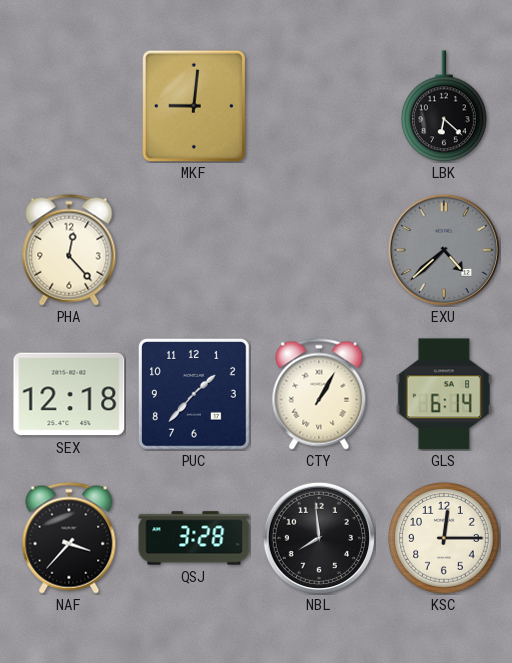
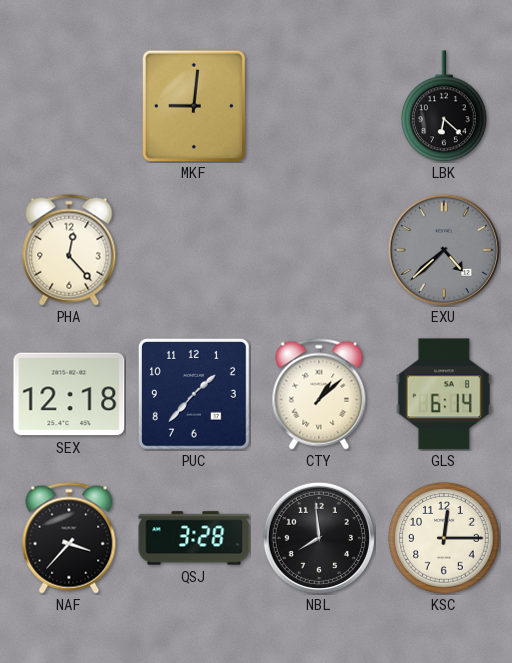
CTY: 1:05 -> 1:08
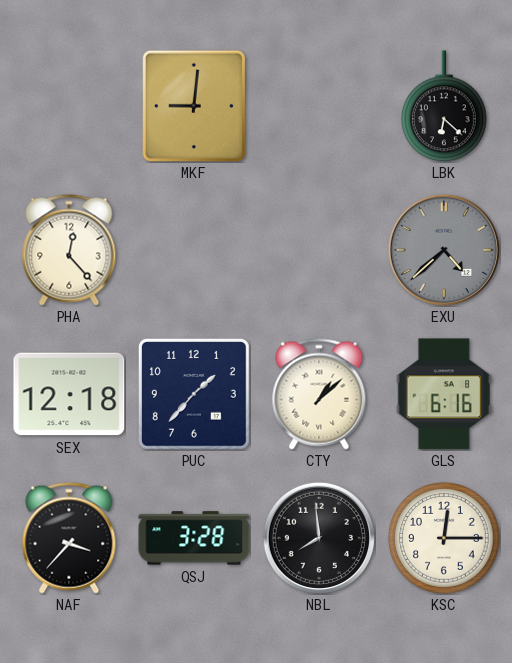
GLS: 6:14 -> 6:16
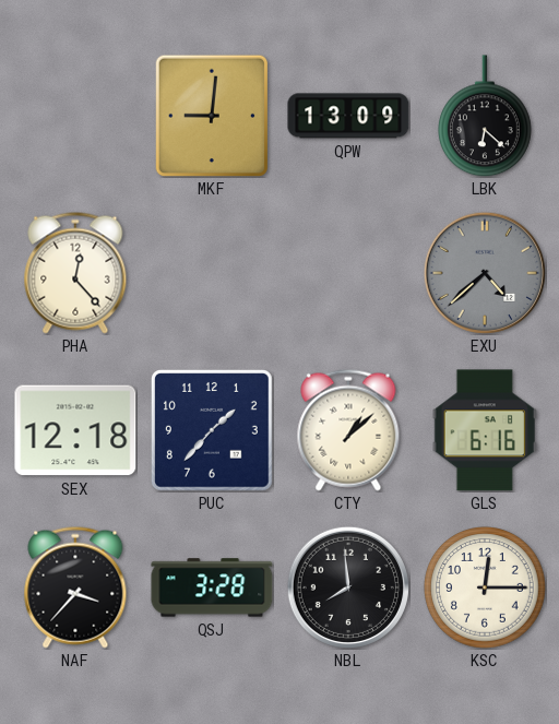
QPW: none -> 13:09
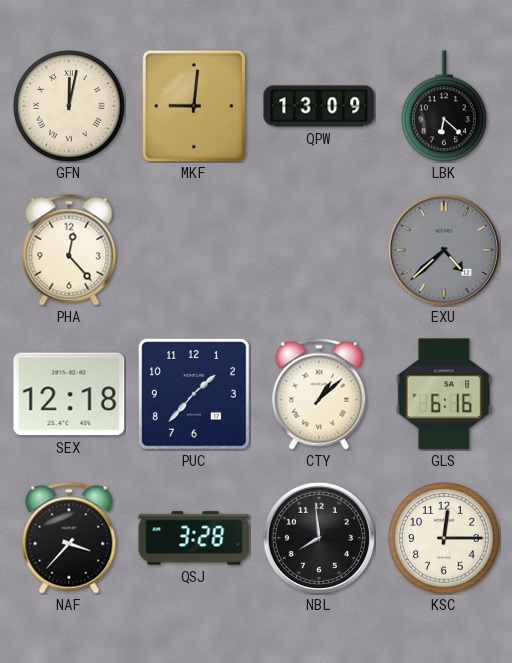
GFN: none -> 12:02
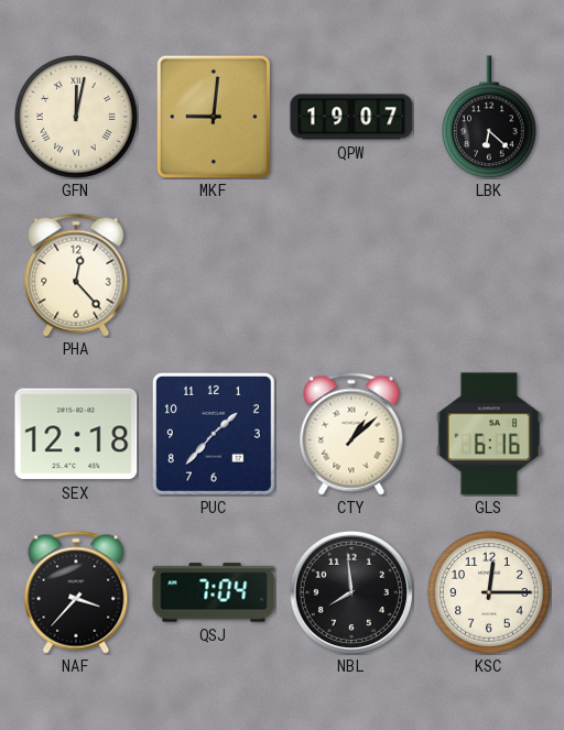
QPW: 13:09 -> 19:07
EXU: 4:38 -> none
QSJ: 3:28 -> 7:04
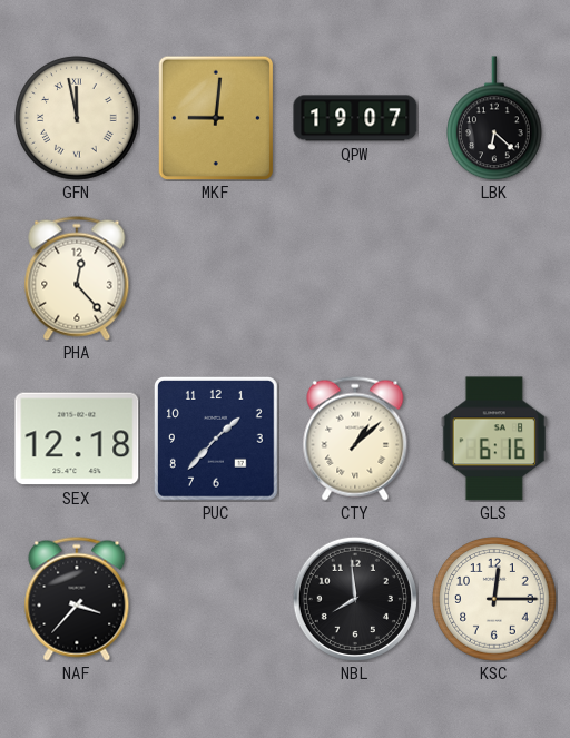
GFN: 12:02 -> 11:58
QSJ: 7:04 -> none
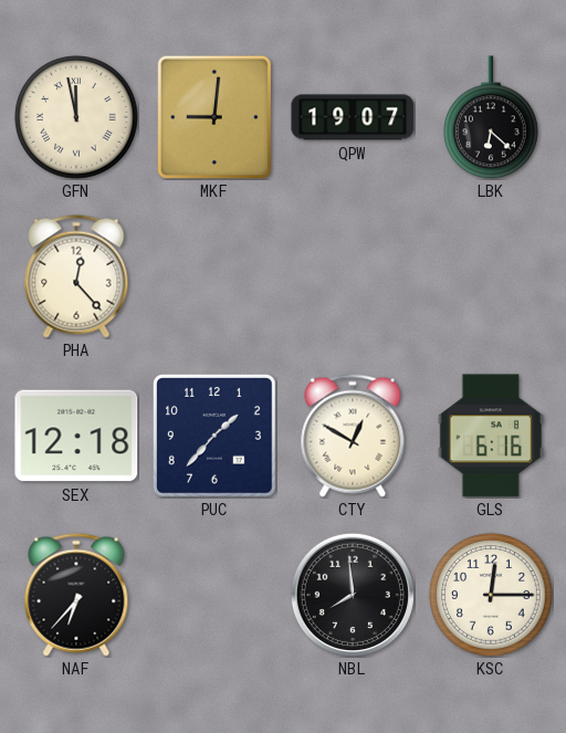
CTY: 1:08 -> 12:50
NAF: 3:37 -> 6:37
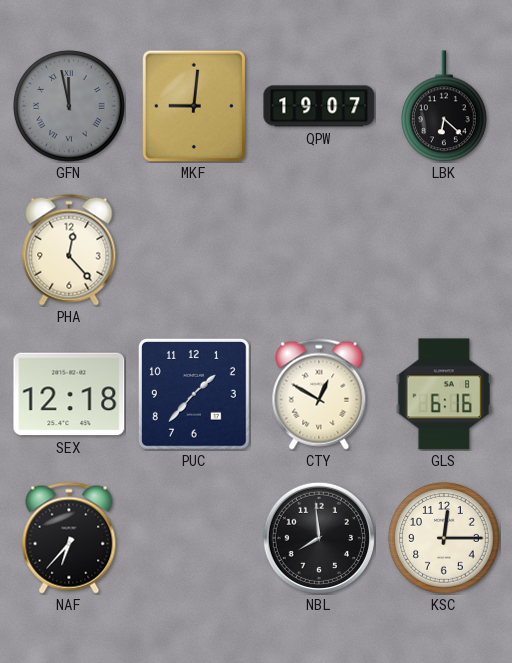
GFN dial: cream -> grey
